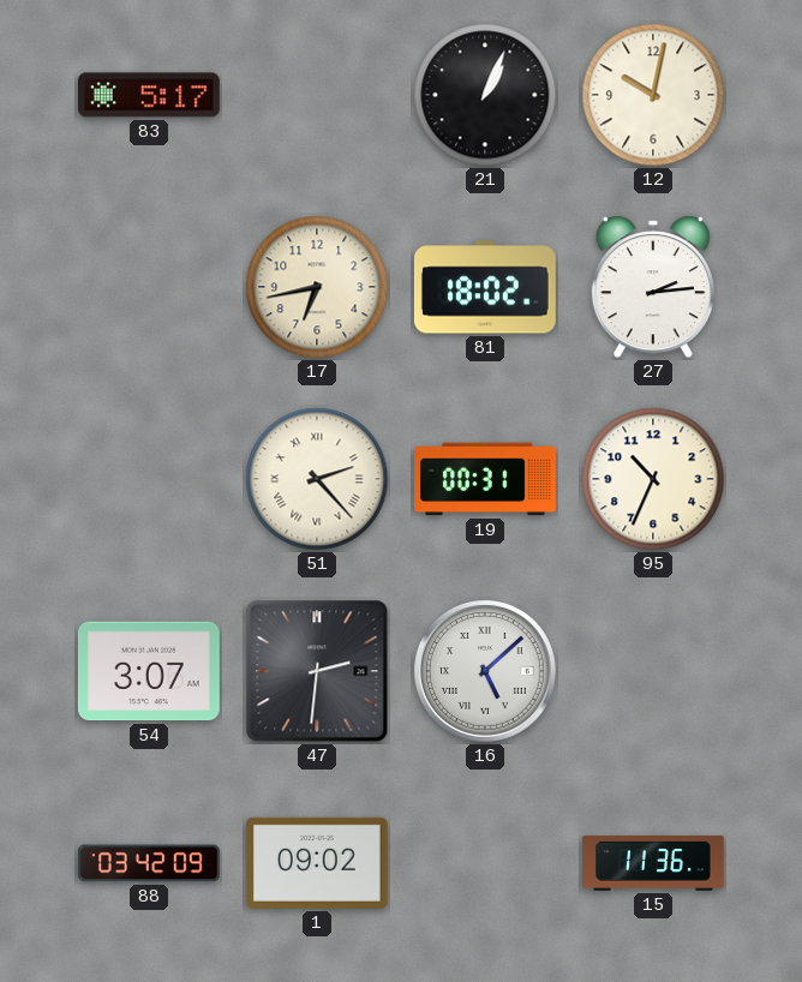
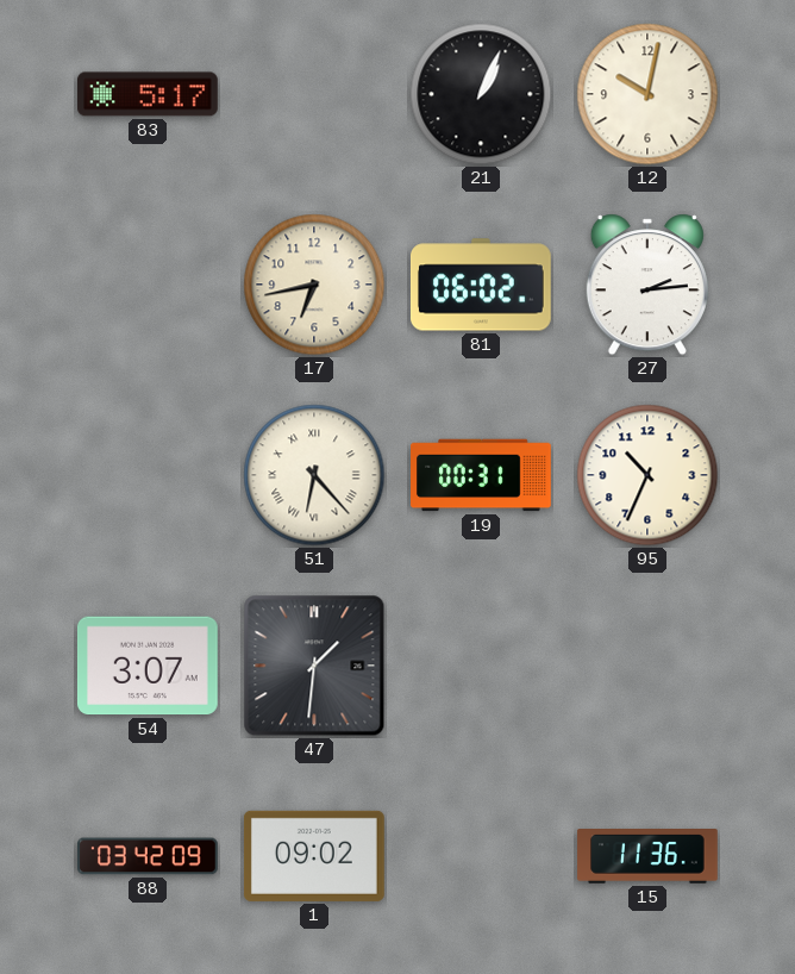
81: 18:02 -> 06:02
51: 2:23 -> 6:23
47: 2:31 -> 1:31
16: 5:08 -> none
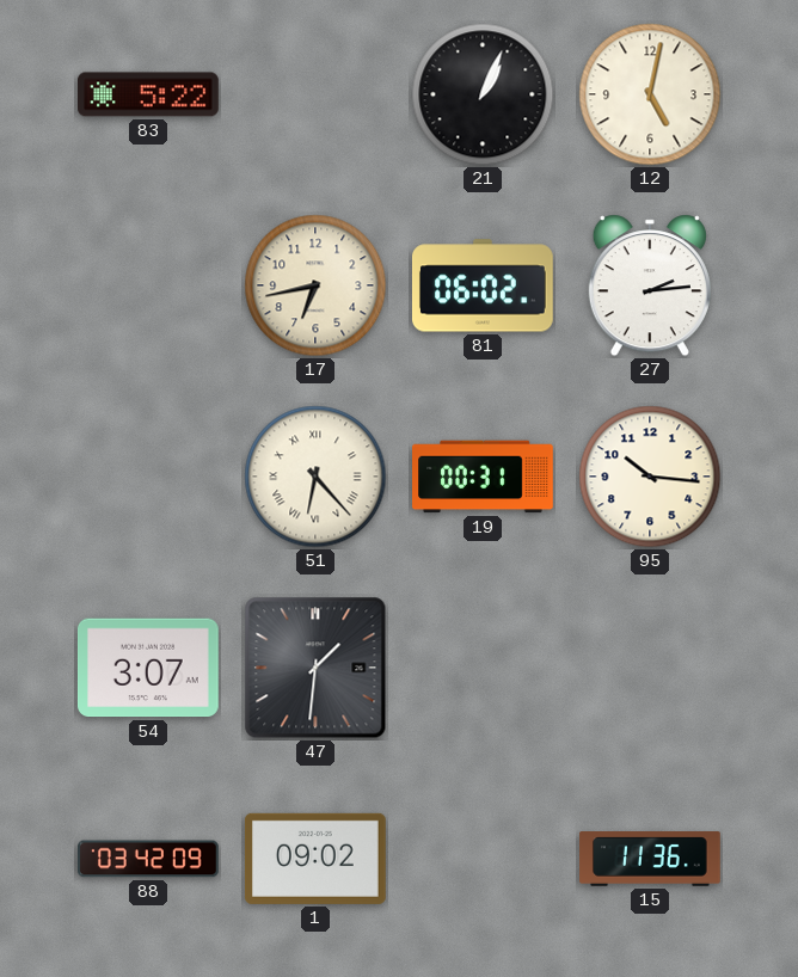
83: 5:17 -> 5:22
12: 10:02 -> 5:02
95: 10:34 -> 10:16
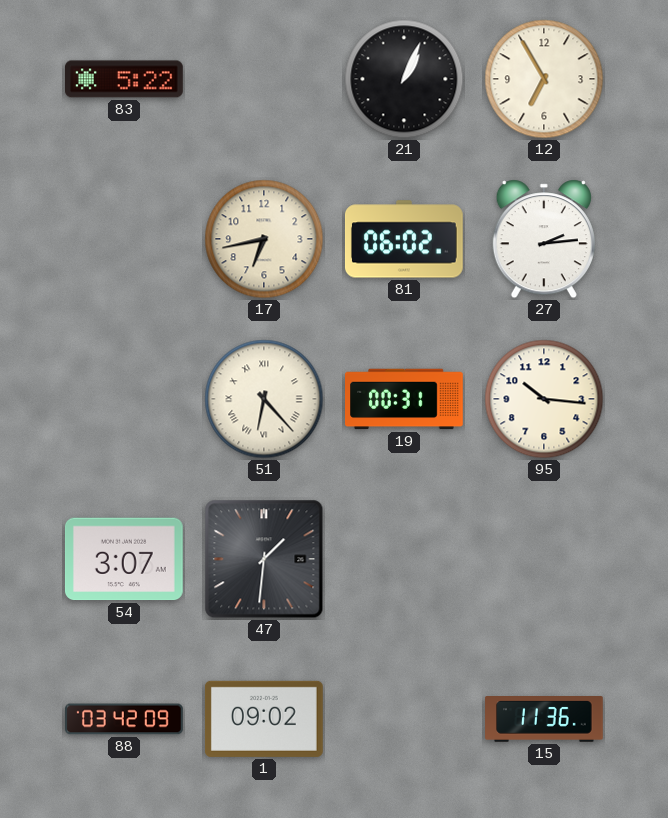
12: 5:02 -> 6:55
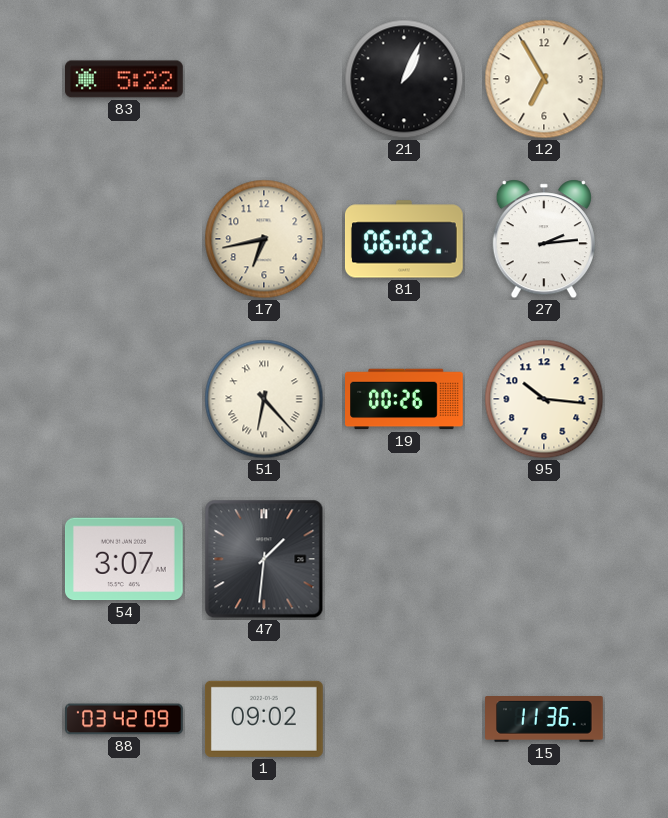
19: 00:31 -> 00:26
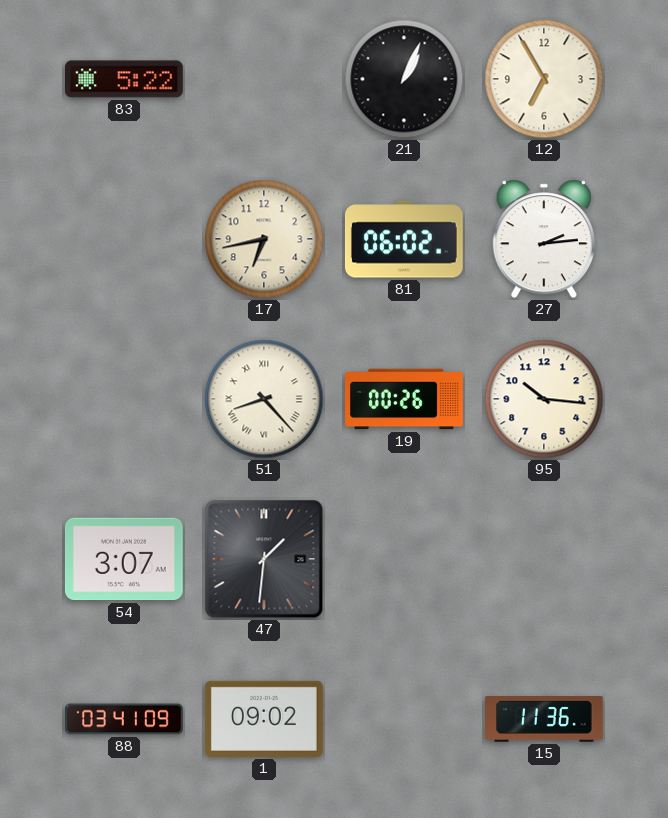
51: 6:23 -> 8:23
88: 03:42 -> 03:41
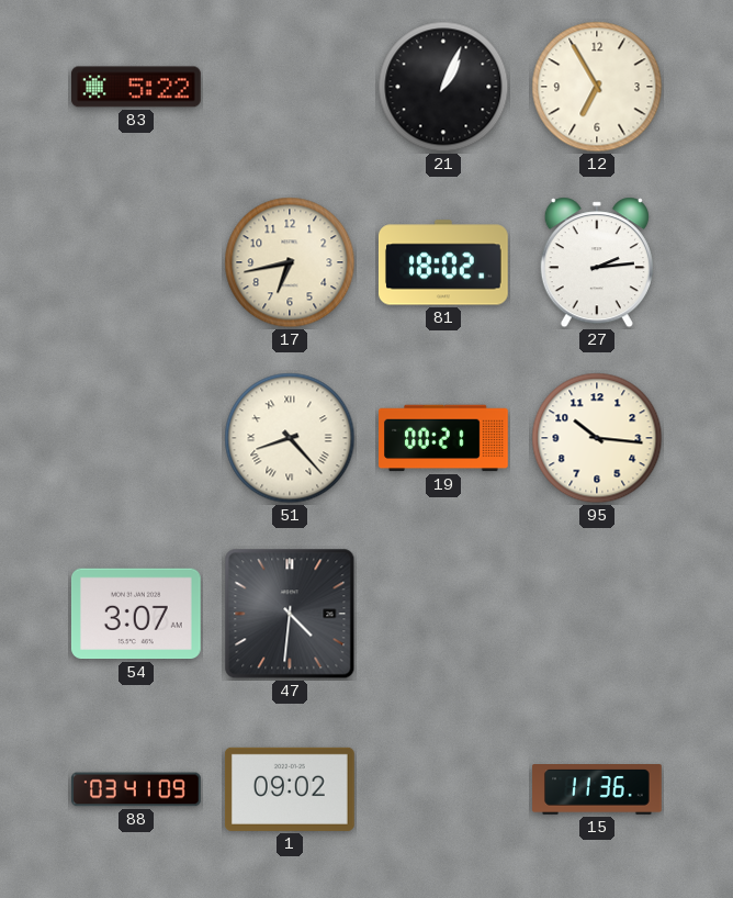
81: 06:02 -> 18:02
19: 00:26 -> 00:21
47: 1:31 -> 4:31
